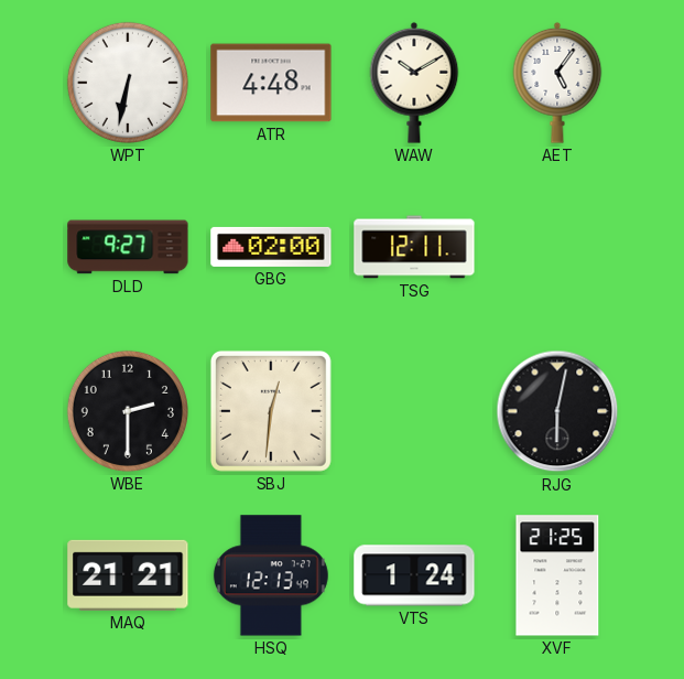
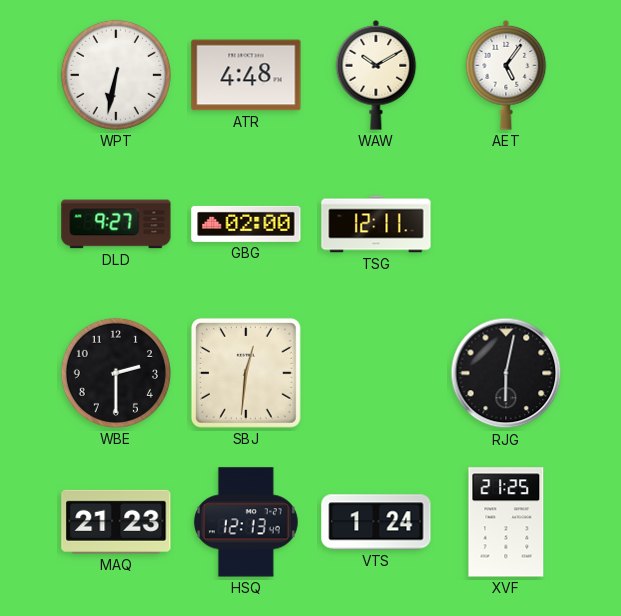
MAQ: 21:21 -> 21:23
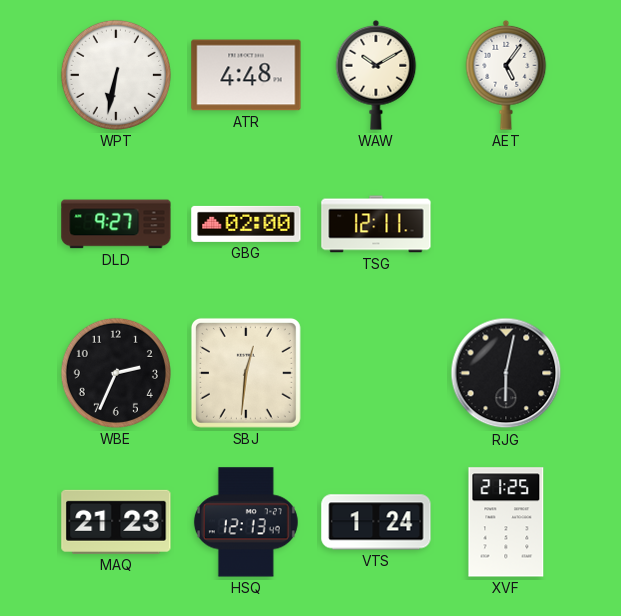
WBE: 2:30 -> 2:34
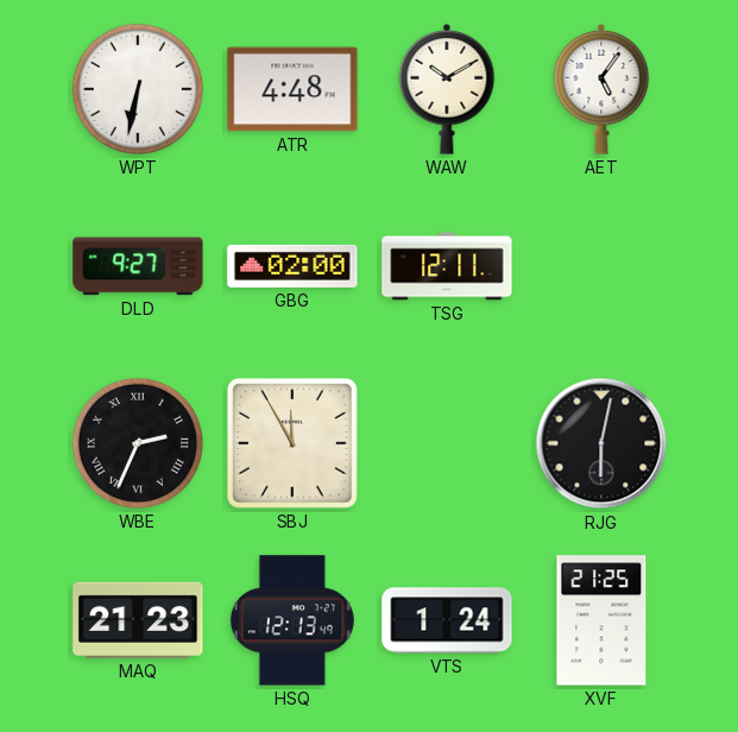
WBE numerals: Arabic -> Roman
SBJ: 12:31 -> 11:55
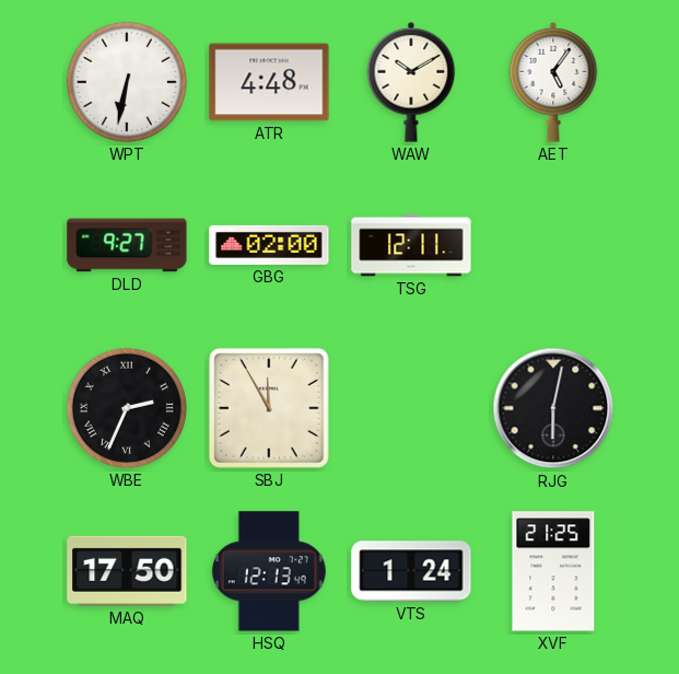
MAQ: 21:23 -> 17:50
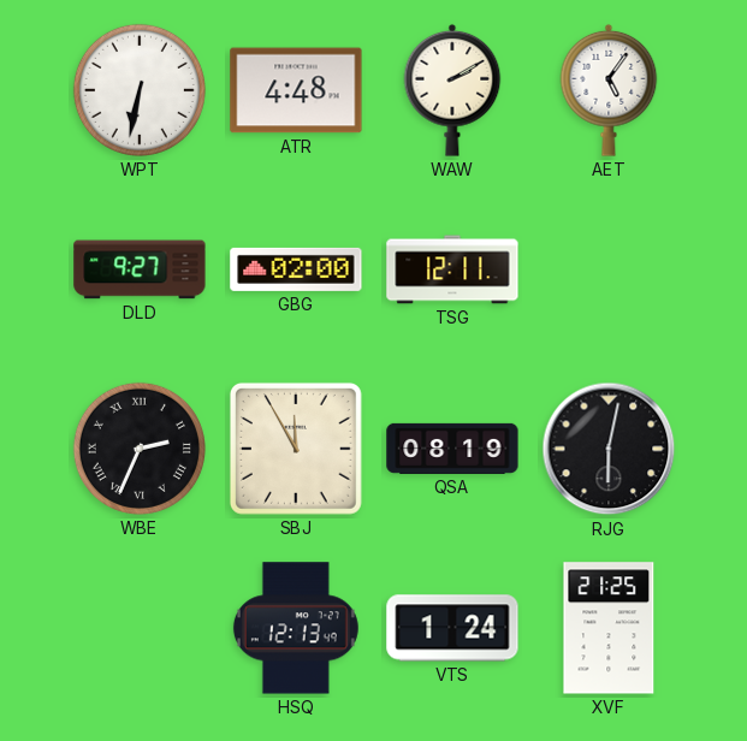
WAW: 10:10 -> 2:10
QSA: none -> 08:19
MAQ: 17:50 -> none
